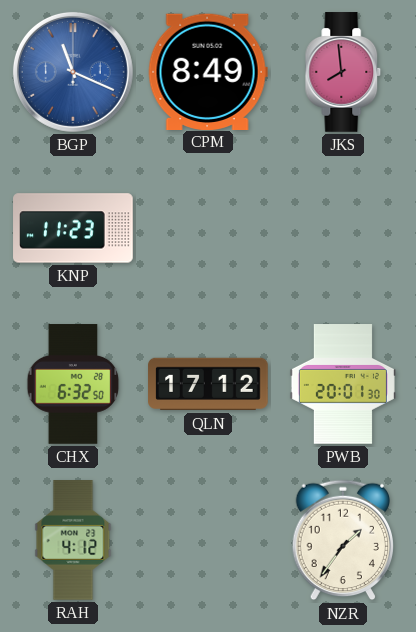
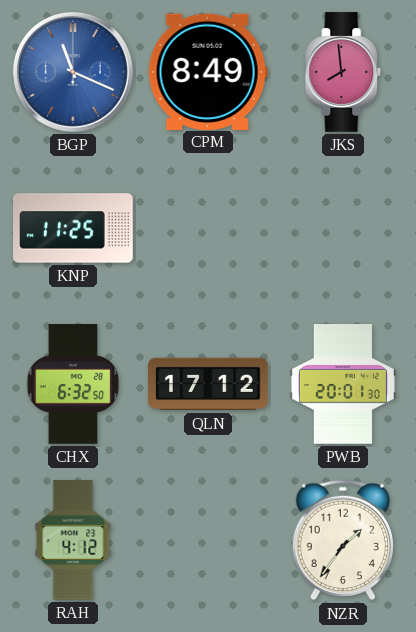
KNP: 11:23 -> 11:25
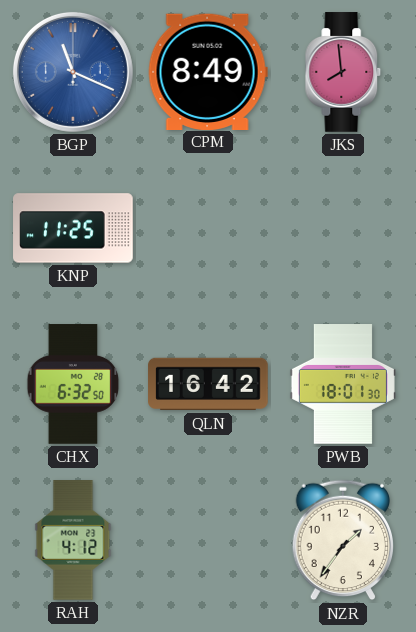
QLN: 17:12 -> 16:42
PWB: 20:01 -> 18:01
